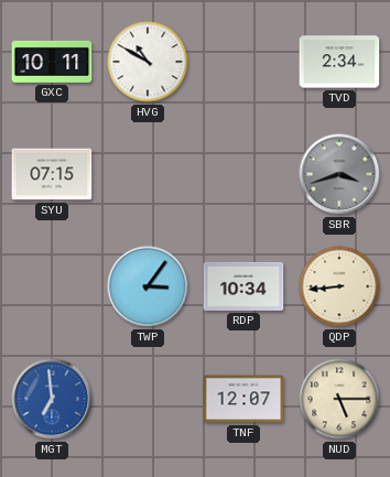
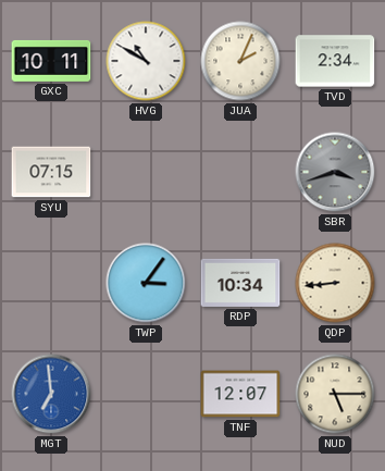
JUA: none -> 2:04
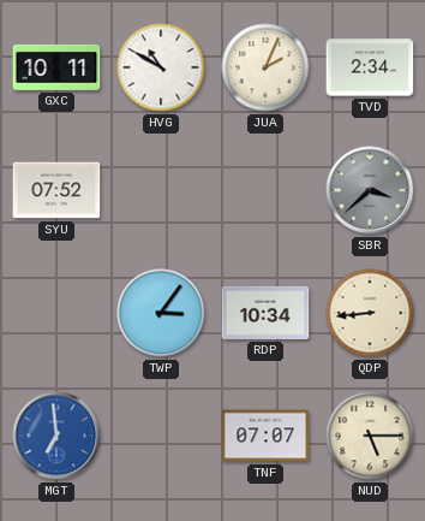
SYU: 07:15 -> 07:52
SBR: 3:42 -> 3:38
TNF: 12:07 -> 07:07
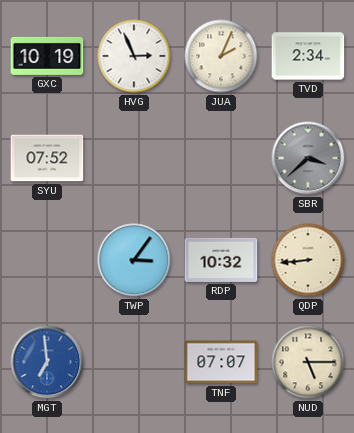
GXC: 10:11 -> 10:19
HVG: 10:50 -> 2:56
RDP: 10:34 -> 10:32
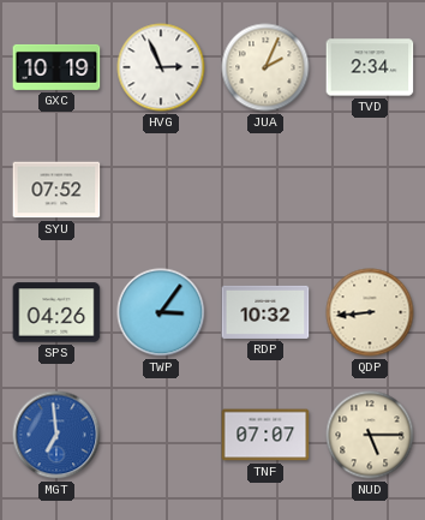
SBR: 3:38 -> none
SPS: none -> 04:26
